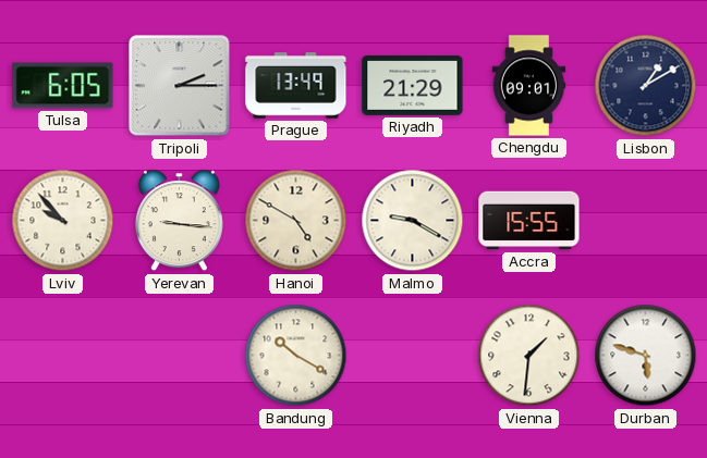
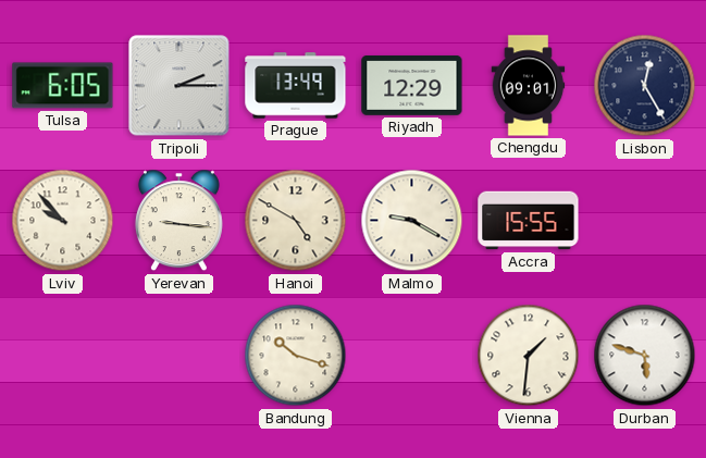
Riyadh: 21:29 -> 12:29
Lisbon: 1:10 -> 12:25
Bandung: 10:20 -> 10:18
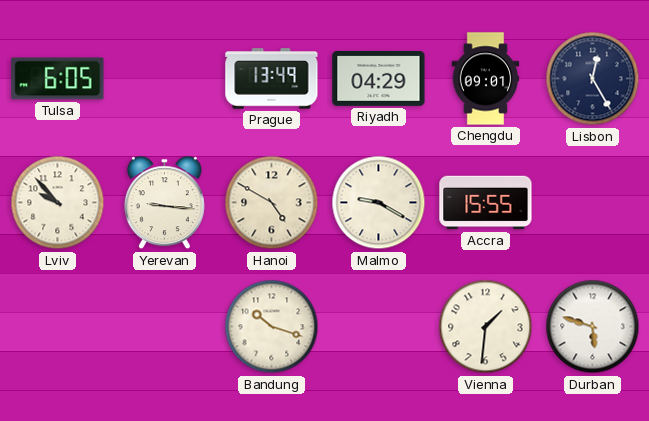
Tripoli: 2:15 -> none
Riyadh: 12:29 -> 04:29
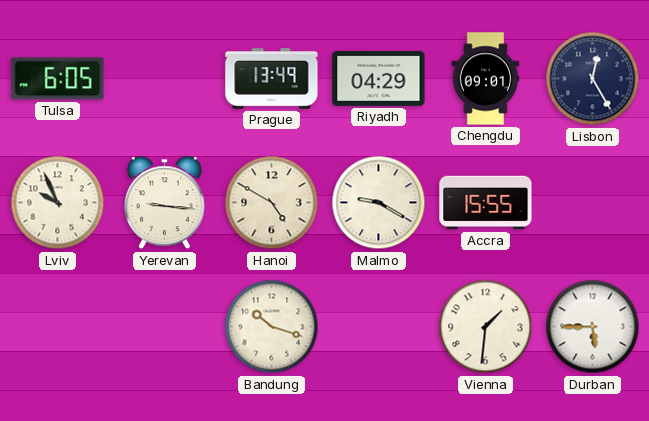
Lviv: 9:53 -> 9:56
Durban: 5:48 -> 5:45
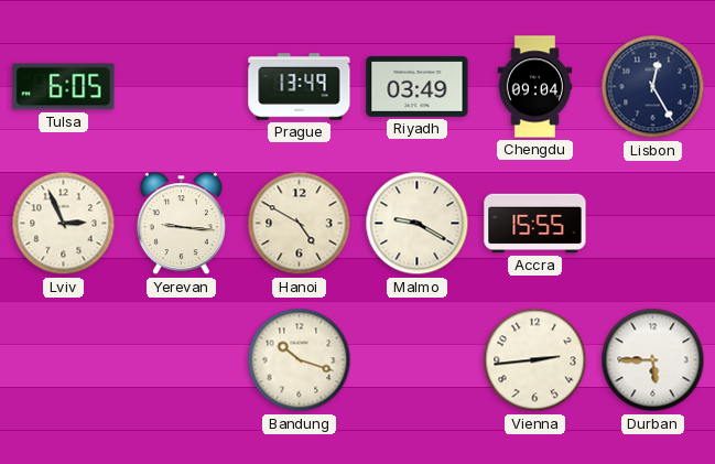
Riyadh: 04:29 -> 03:49
Chengdu: 09:01 -> 09:04
Lviv: 9:56 -> 2:56
Vienna: 1:31 -> 2:44
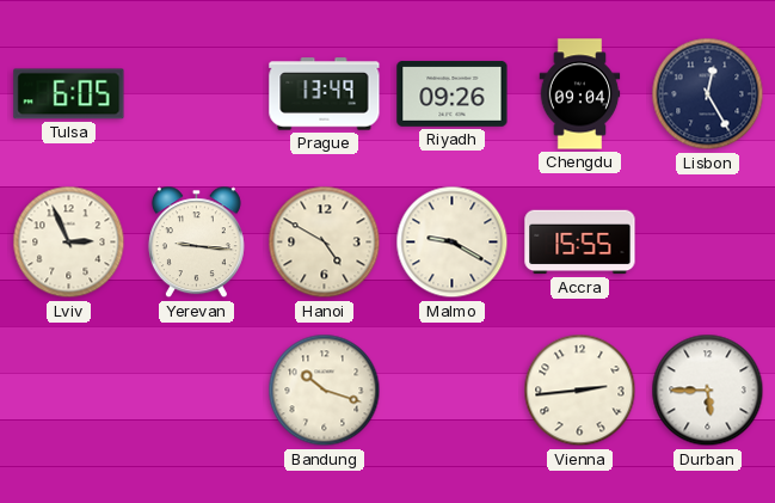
Riyadh: 03:49 -> 09:26
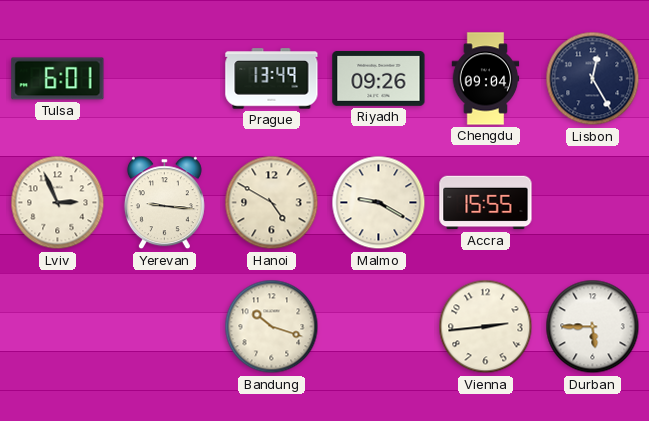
Tulsa: 6:05 -> 6:01
